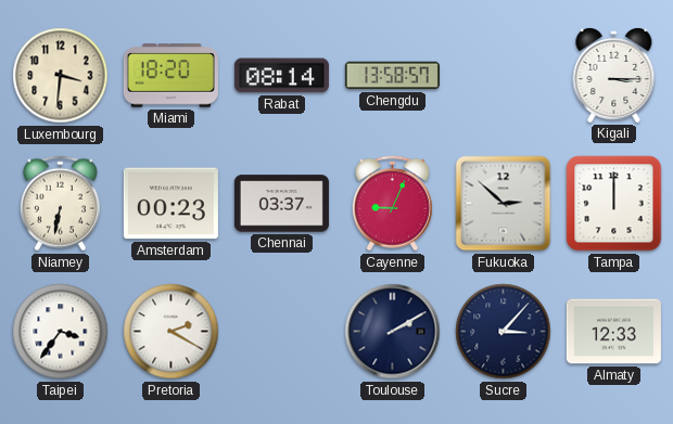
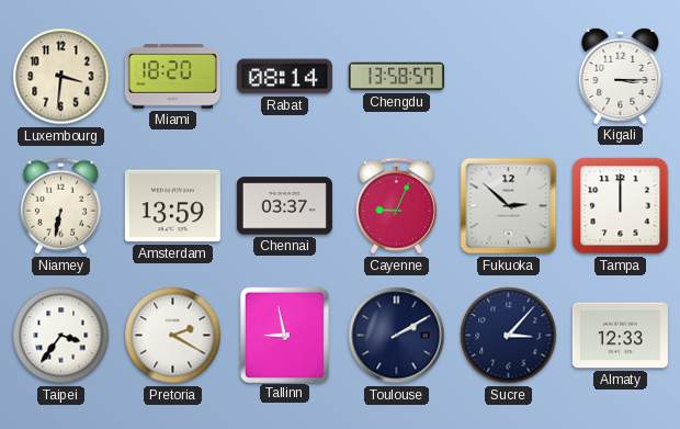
Amsterdam: 00:23 -> 13:59
Tallinn: none -> 8:58
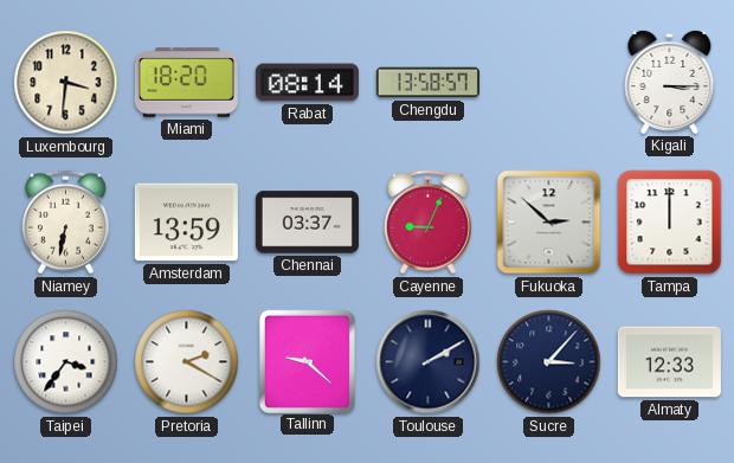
Tallinn: 8:58 -> 9:22
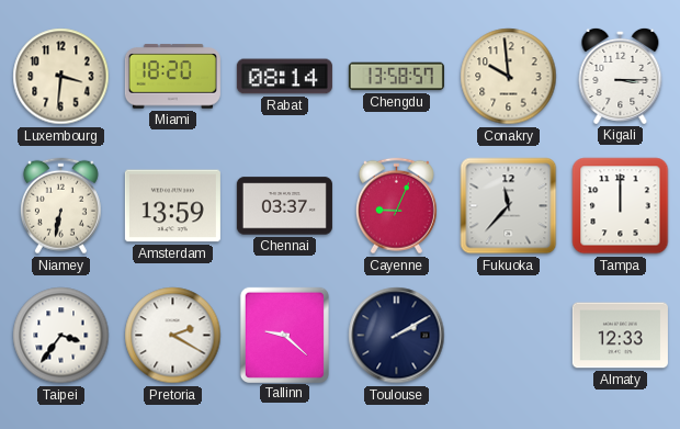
Conakry: none -> 9:59
Fukuoka: 2:52 -> 11:37
Sucre: 3:07 -> none
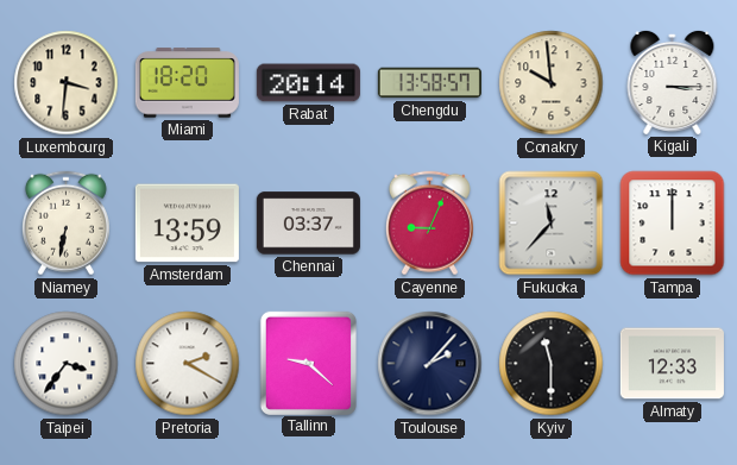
Rabat: 08:14 -> 20:14
Toulouse: 2:10 -> 2:07
Kyiv: none -> 11:30
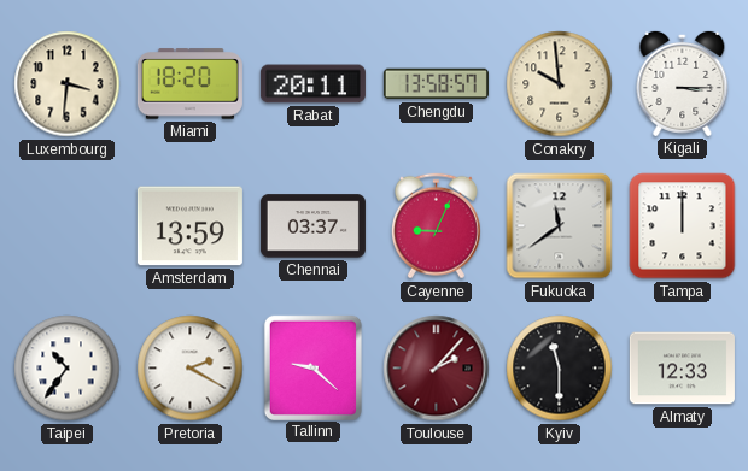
Rabat: 20:14 -> 20:11
Niamey: 6:32 -> none
Fukuoka: 11:37 -> 11:39
Taipei: 3:36 -> 10:36
Toulouse dial: navy -> burgundy
